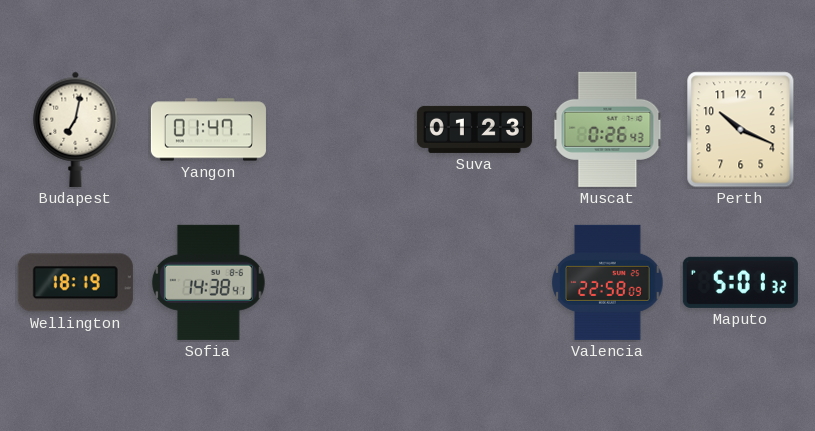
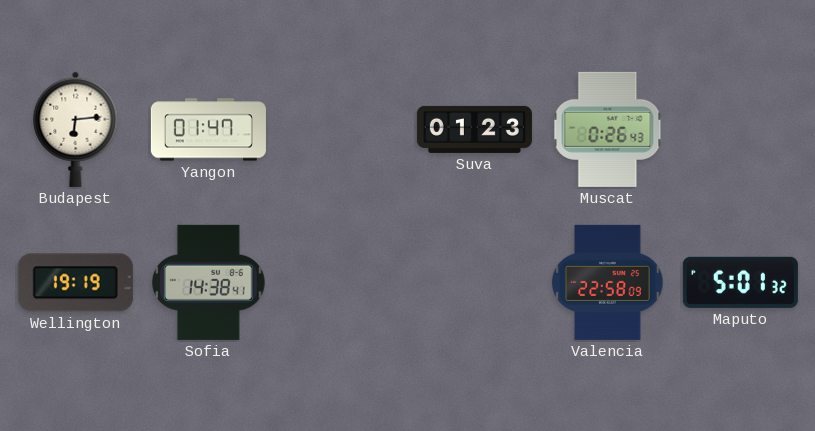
Budapest: 7:02 -> 6:14
Perth: 10:19 -> none
Wellington: 18:19 -> 19:19
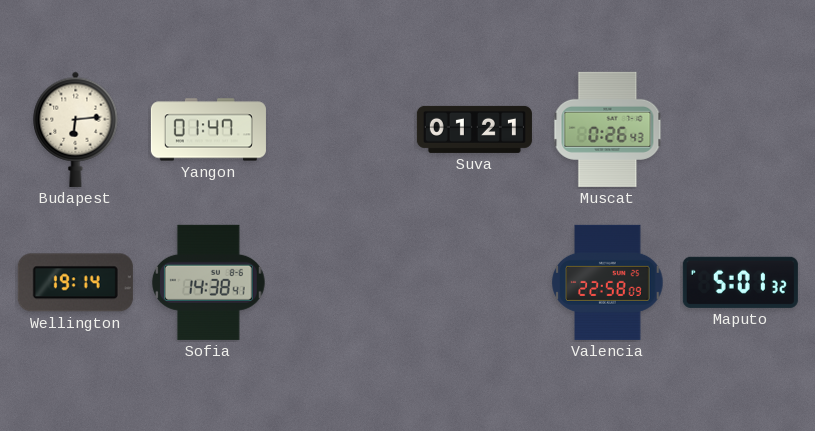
Suva: 01:23 -> 01:21
Wellington: 19:19 -> 19:14
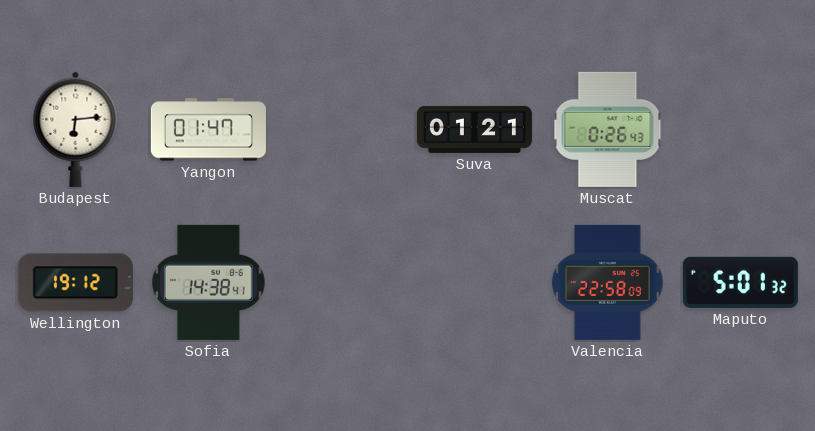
Wellington: 19:14 -> 19:12
